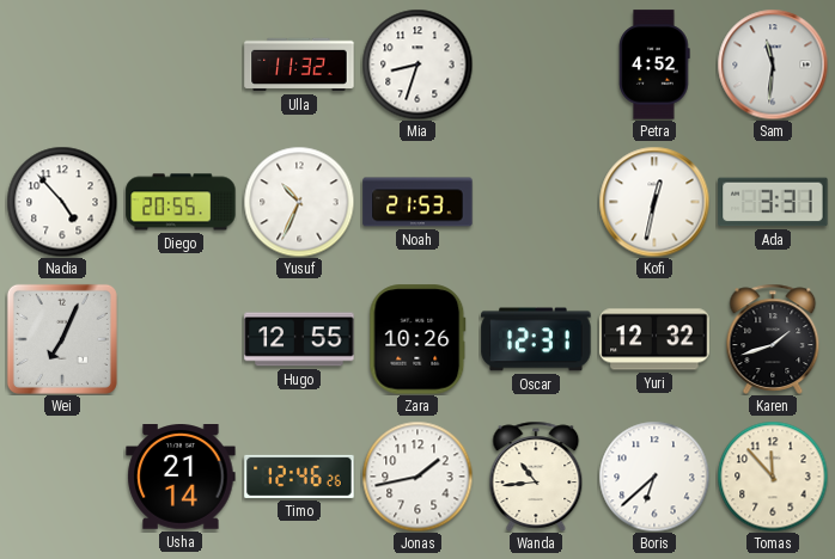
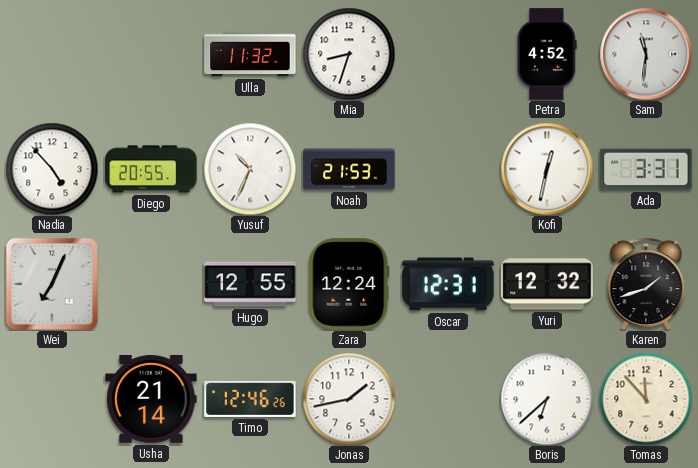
Zara: 10:26 -> 12:24
Wanda: 10:44 -> none
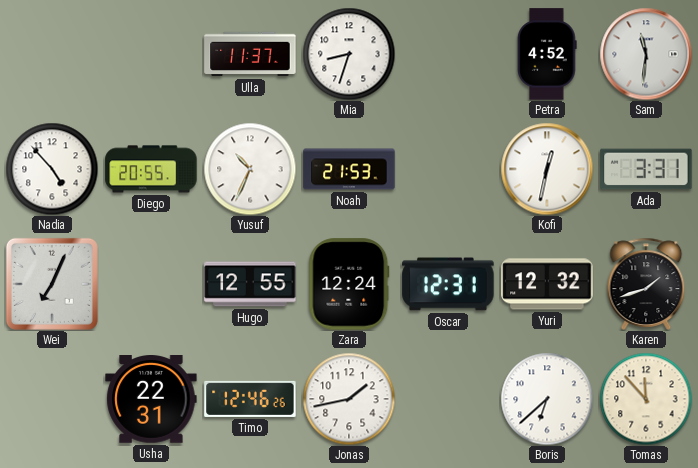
Ulla: 11:32 -> 11:37
Usha: 21:14 -> 22:31
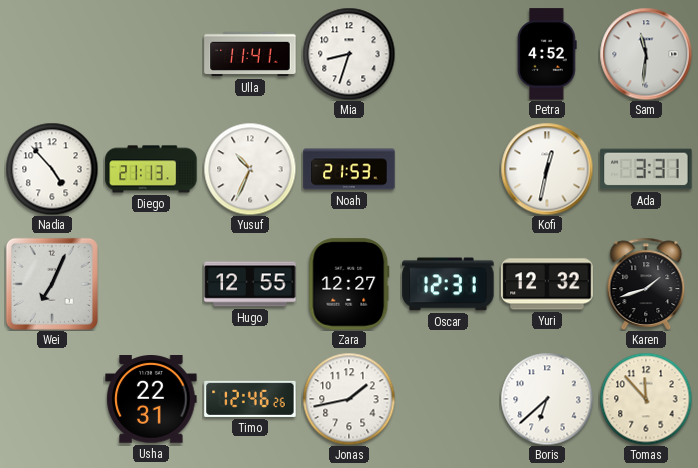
Ulla: 11:37 -> 11:41
Diego: 20:55 -> 21:13
Zara: 12:24 -> 12:27
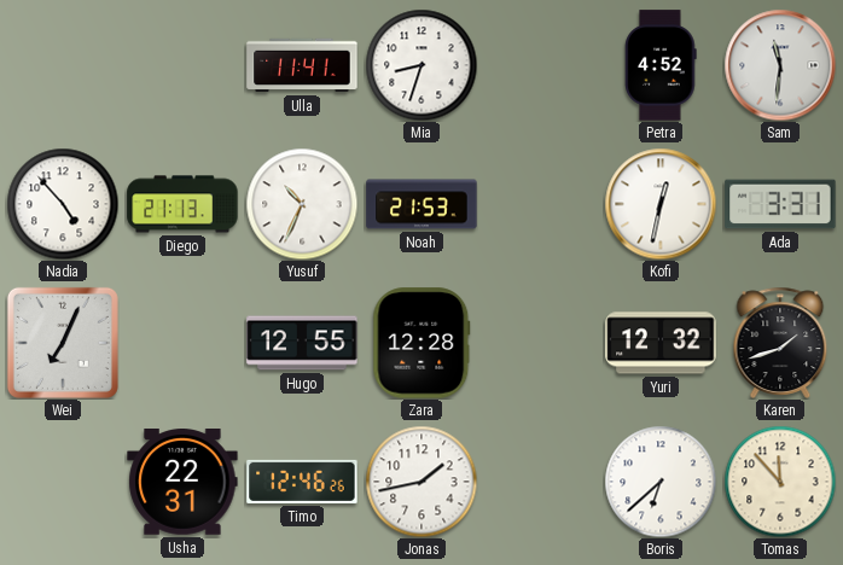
Zara: 12:27 -> 12:28
Oscar: 12:31 -> none
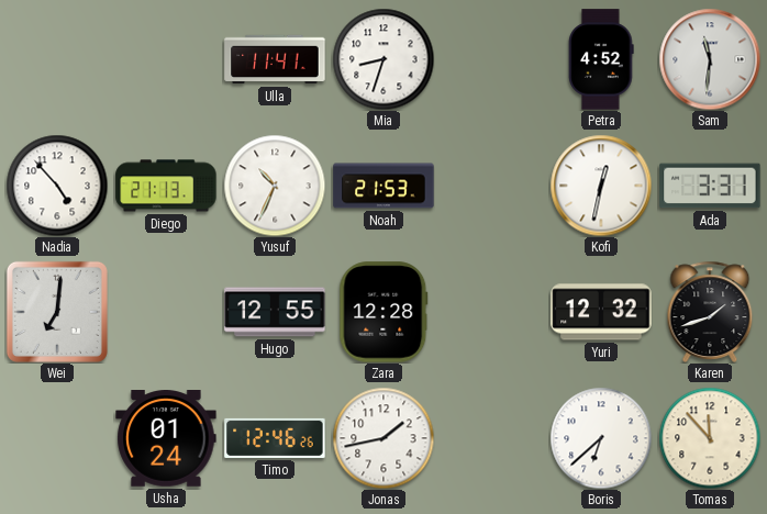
Wei: 7:04 -> 7:01
Usha: 22:31 -> 01:24
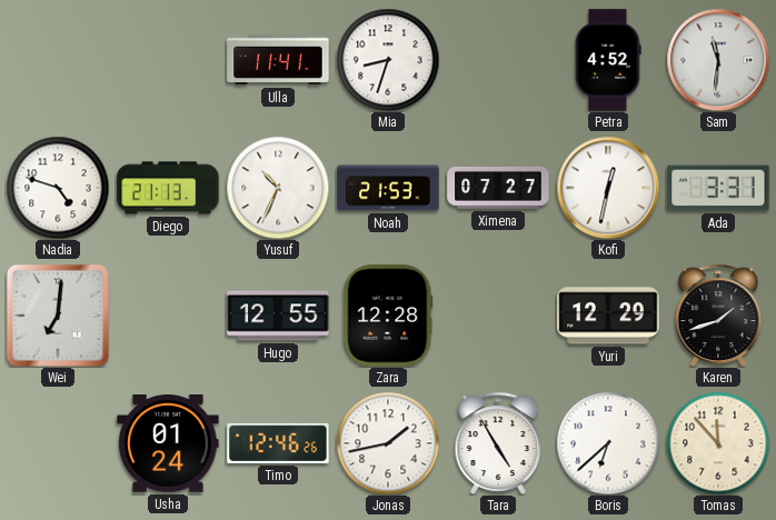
Nadia: 4:53 -> 4:48
Ximena: none -> 07:27
Yuri: 12:32 -> 12:29
Tara: none -> 4:55
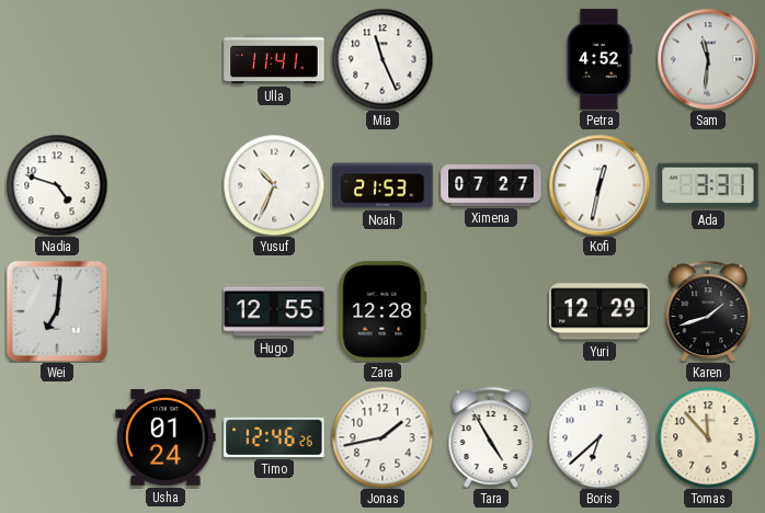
Mia: 8:33 -> 11:26
Diego: 21:13 -> none
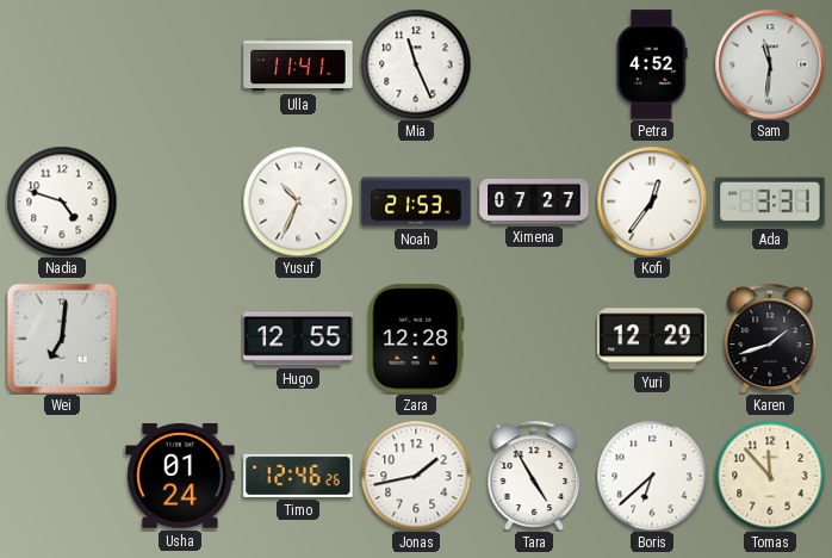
Kofi: 12:32 -> 12:36
